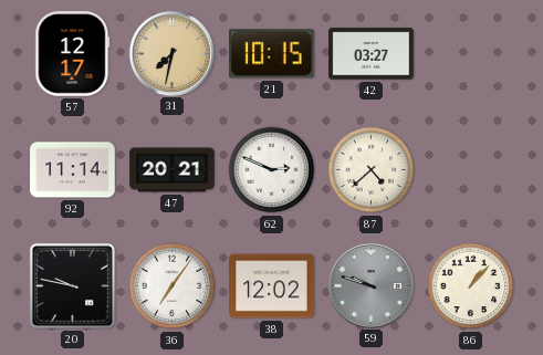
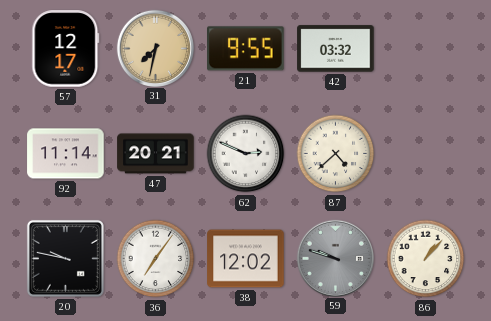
21: 10:15 -> 9:55
42: 03:27 -> 03:32
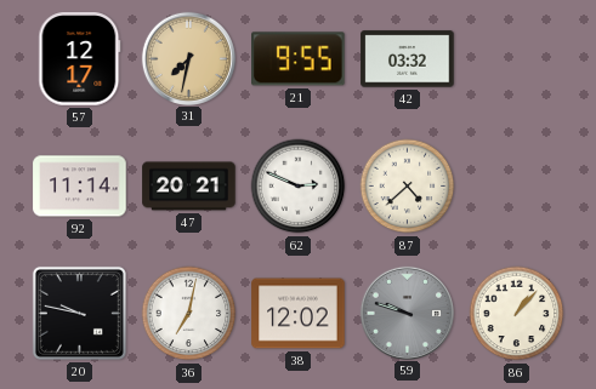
36: 7:06 -> 7:02
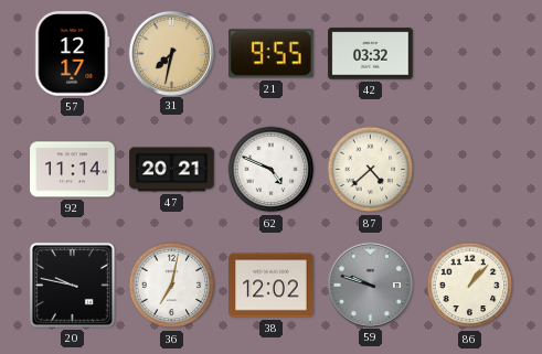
62: 2:49 -> 4:49
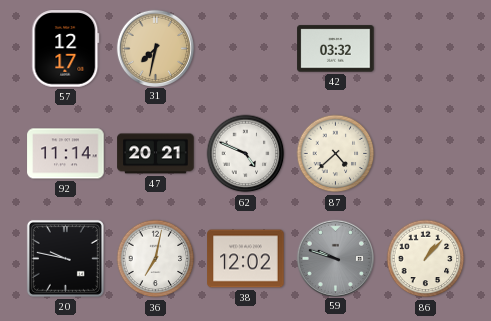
21: 9:55 -> none
